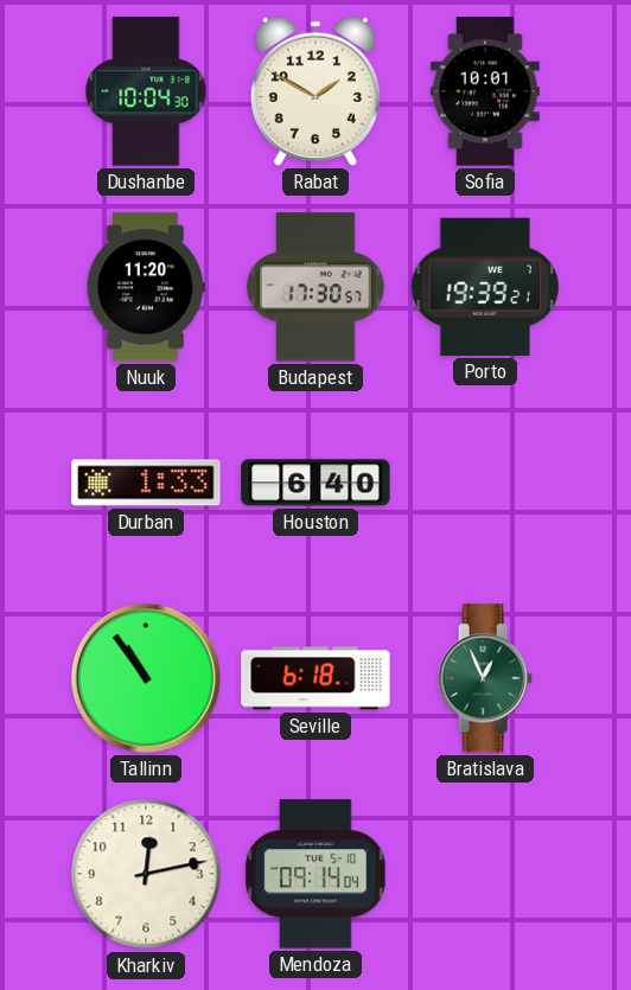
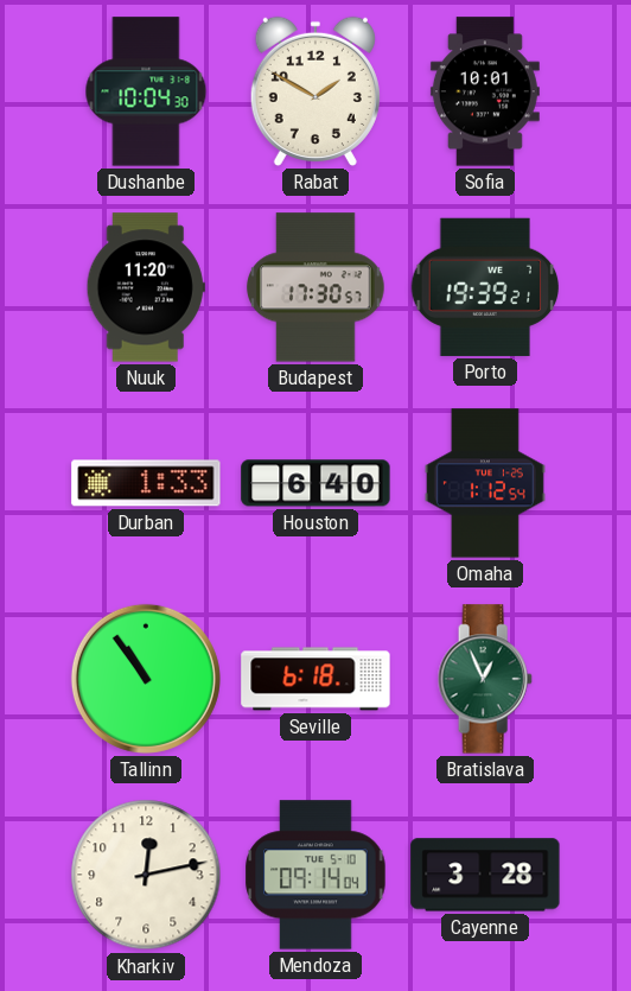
Omaha: none -> 1:12
Cayenne: none -> 3:28
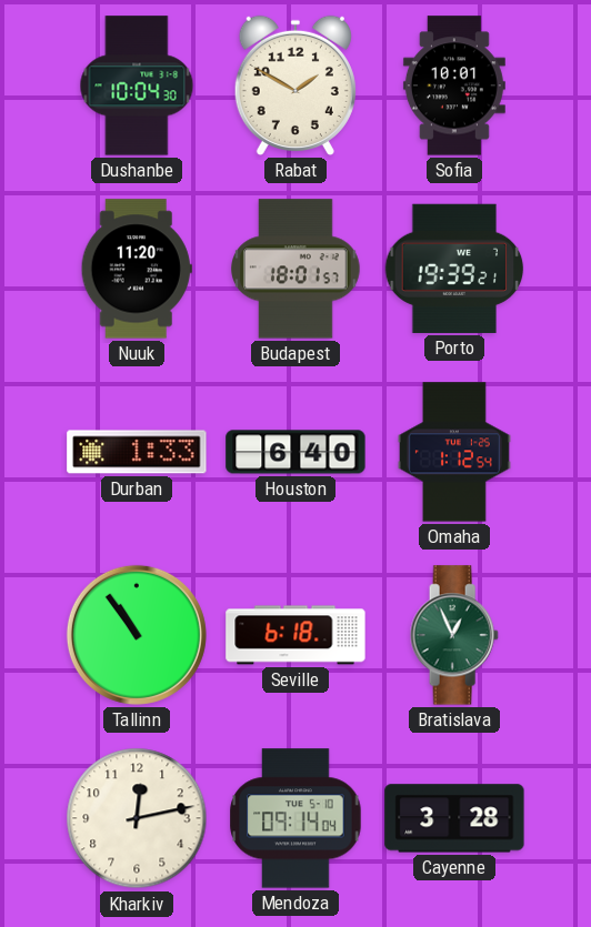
Budapest: 17:30 -> 18:01
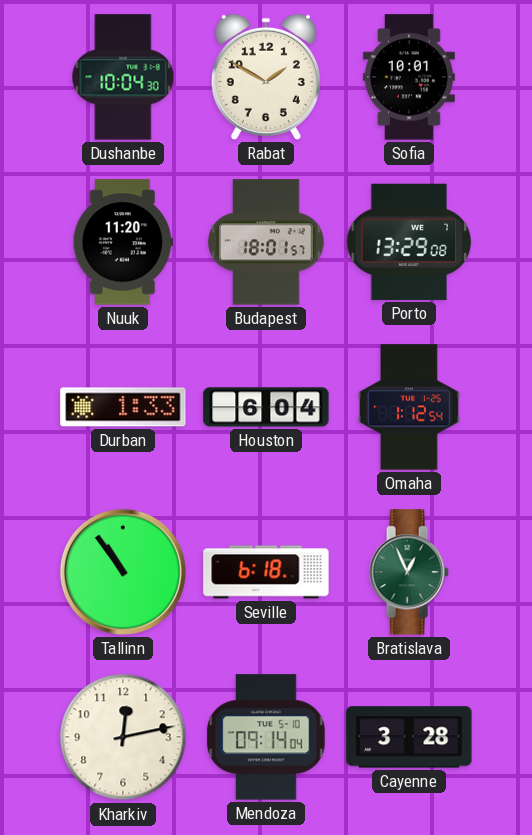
Porto: 19:39 -> 13:29
Houston: 6:40 -> 6:04
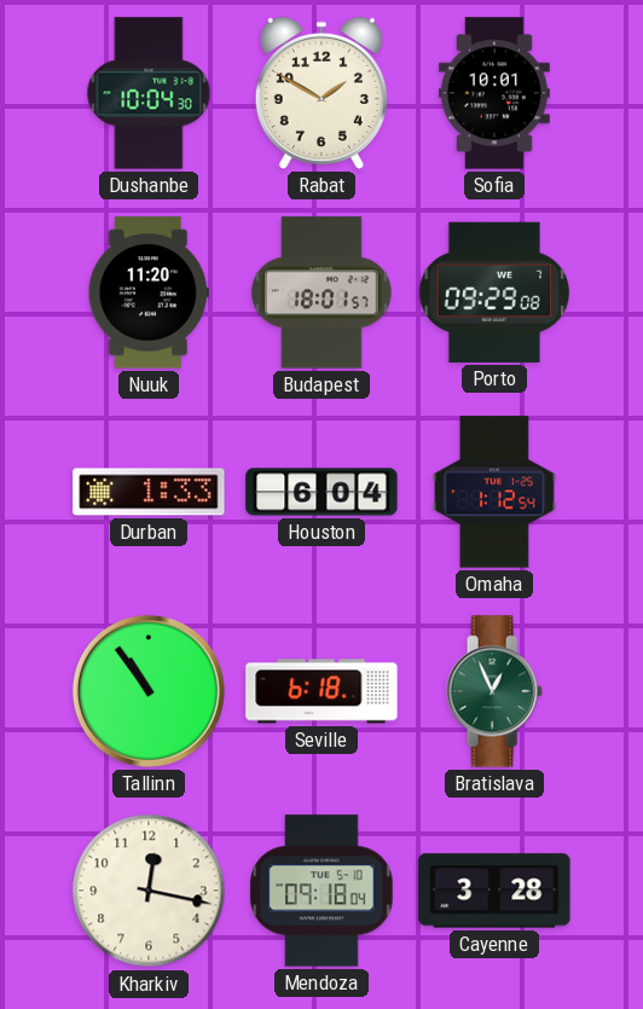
Porto: 13:29 -> 09:29
Kharkiv: 12:13 -> 12:17
Mendoza: 09:14 -> 09:18
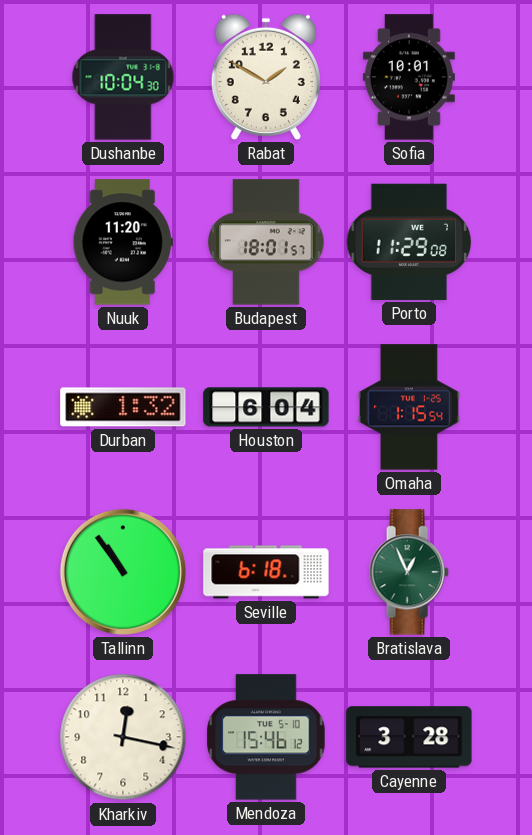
Porto: 09:29 -> 11:29
Durban: 1:33 -> 1:32
Omaha: 1:12 -> 1:15
Mendoza: 09:18 -> 15:46
